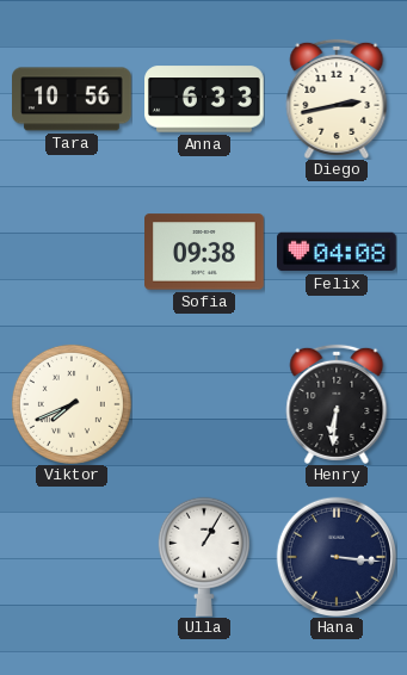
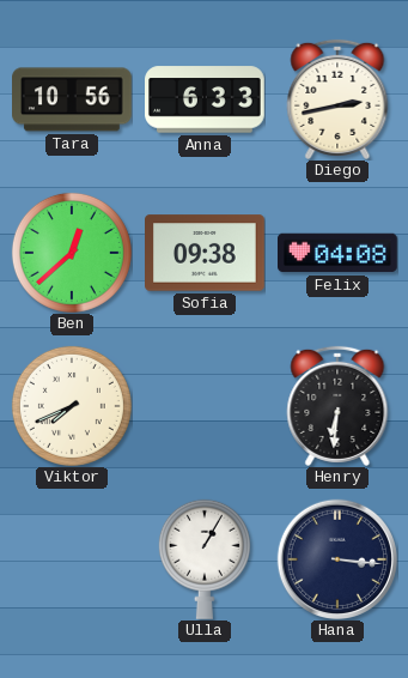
Ben: none -> 12:38
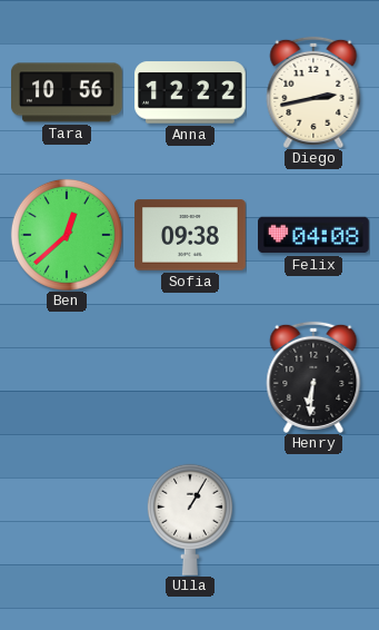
Anna: 6:33 -> 12:22
Viktor: 7:41 -> none
Hana: 3:16 -> none
